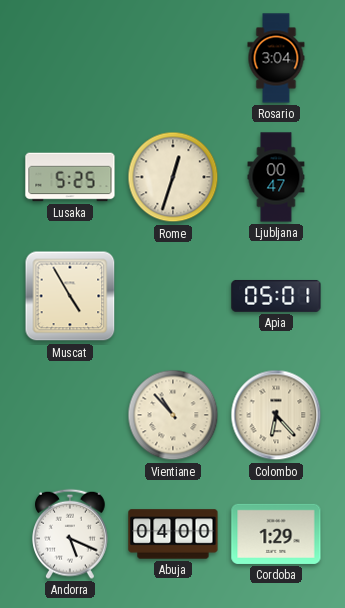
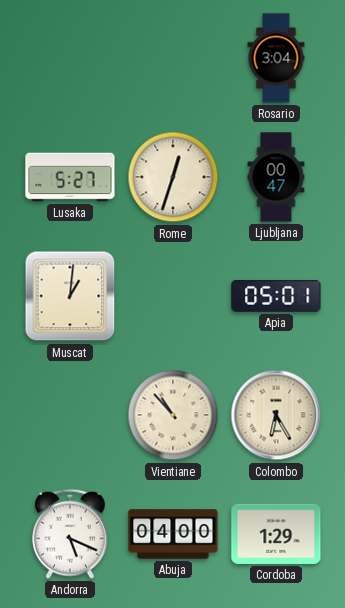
Lusaka: 5:25 -> 5:27
Muscat: 4:55 -> 1:01
Colombo: 6:23 -> 6:25
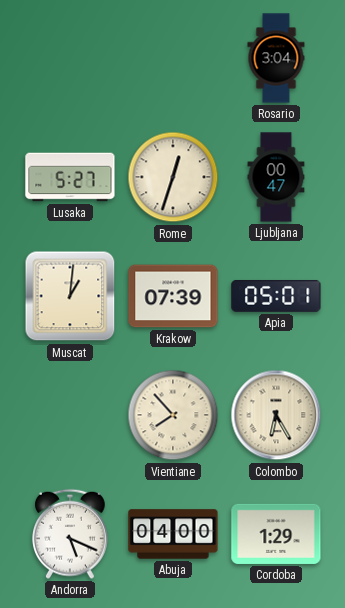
Krakow: none -> 07:39
Vientiane: 10:53 -> 7:53
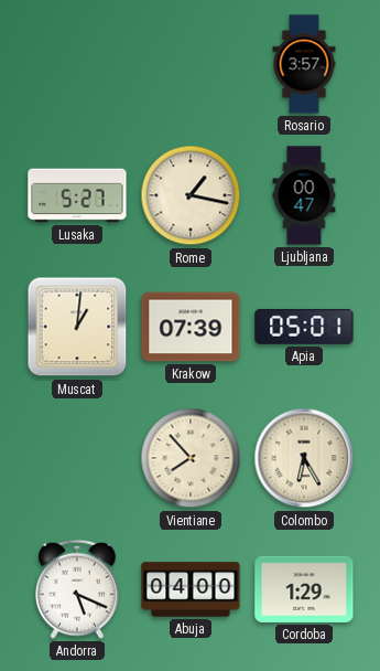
Rosario: 3:04 -> 3:57
Rome: 12:33 -> 1:17
